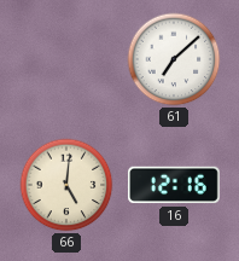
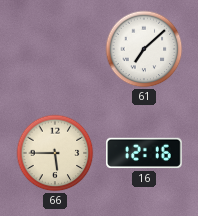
66: 5:01 -> 5:45
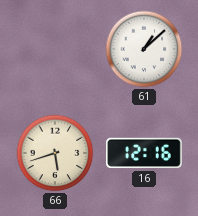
61: 7:08 -> 1:08
66: 5:45 -> 5:42
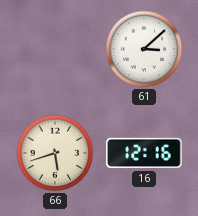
61: 1:08 -> 3:08
